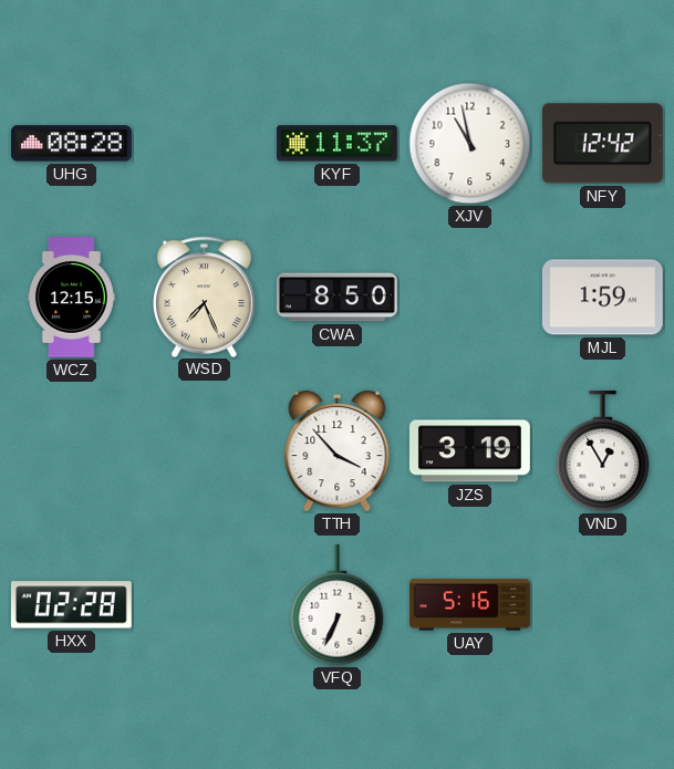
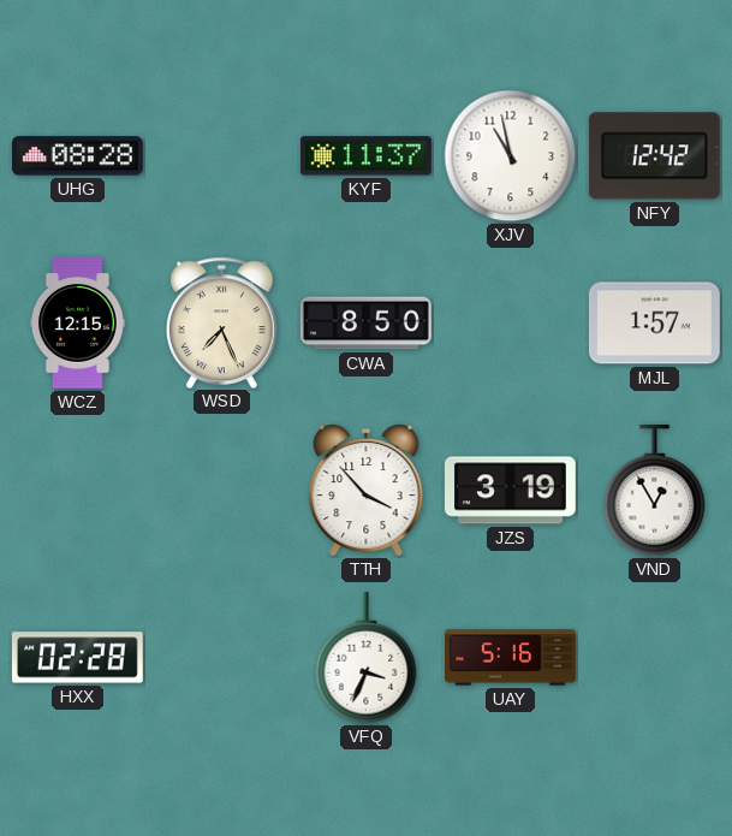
MJL: 1:59 -> 1:57
VFQ: 6:34 -> 3:34
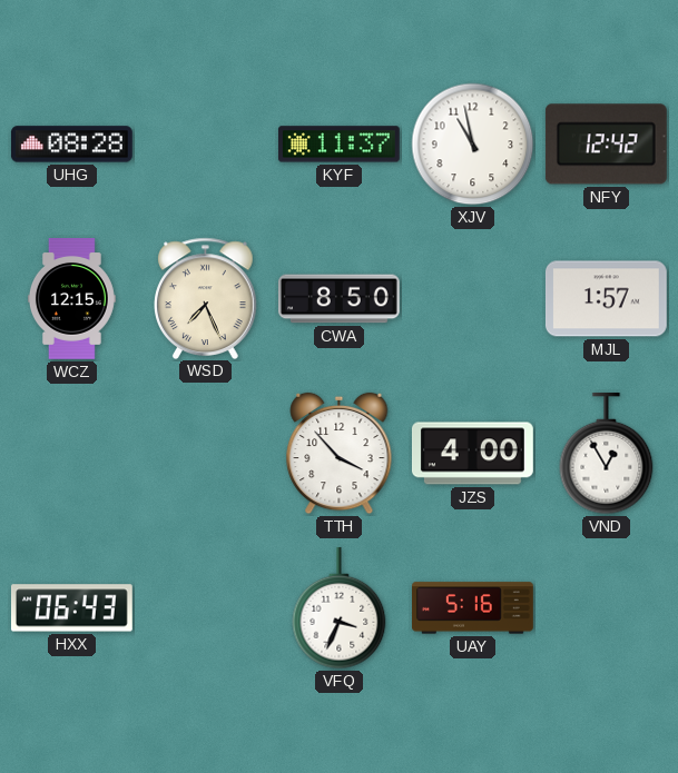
JZS: 3:19 -> 4:00
HXX: 02:28 -> 06:43
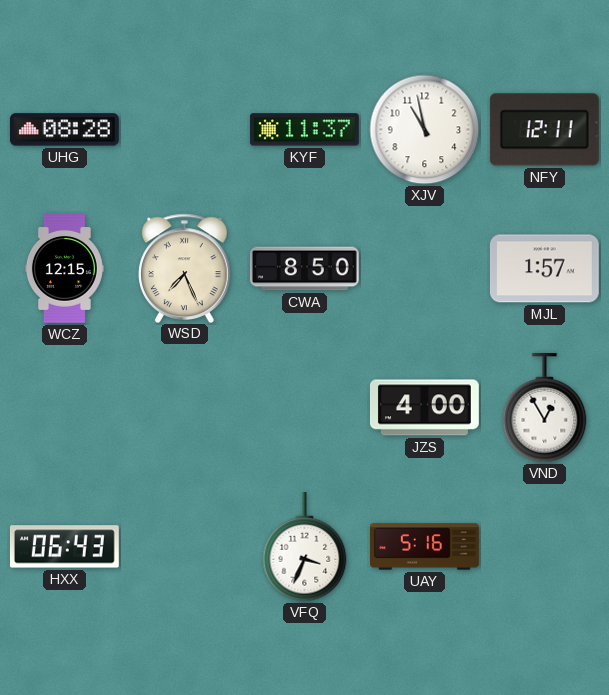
NFY: 12:42 -> 12:11
TTH: 3:53 -> none
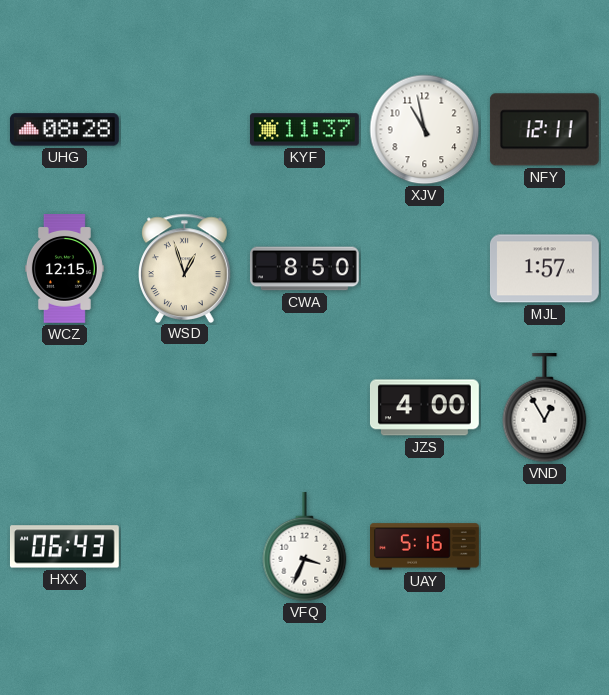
WSD: 7:26 -> 12:57
